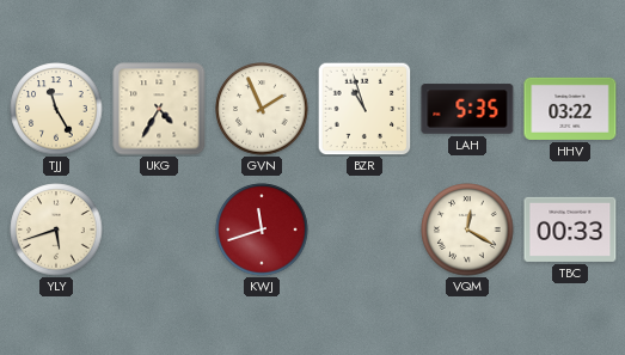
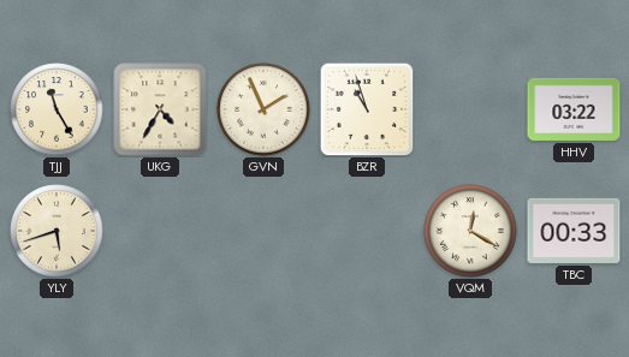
LAH: 5:35 -> none
KWJ: 11:42 -> none
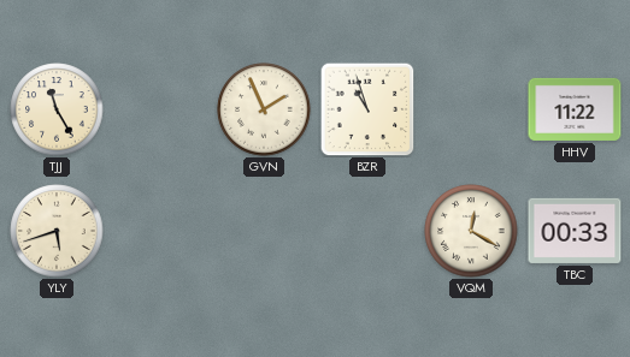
UKG: 4:35 -> none
HHV: 03:22 -> 11:22
